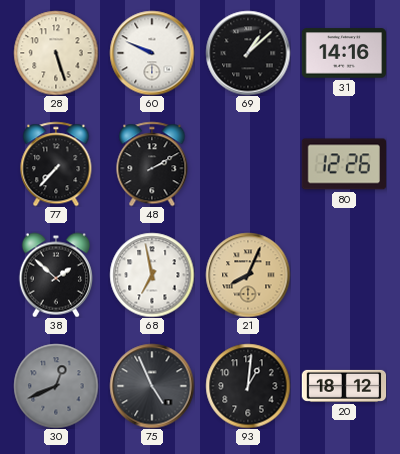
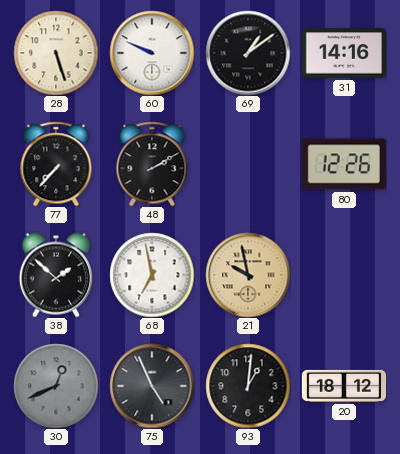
69: 1:08 -> 1:09
21: 8:04 -> 9:58
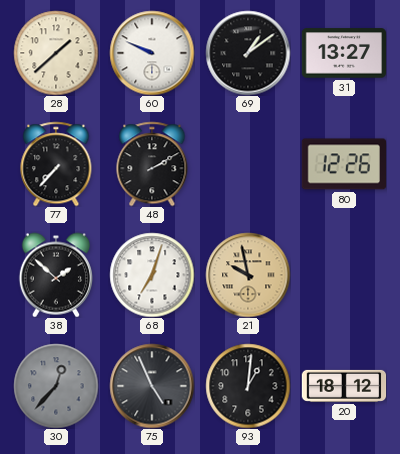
28: 5:27 -> 1:38
31: 14:16 -> 13:27
68: 6:58 -> 7:03
30: 12:41 -> 12:37
